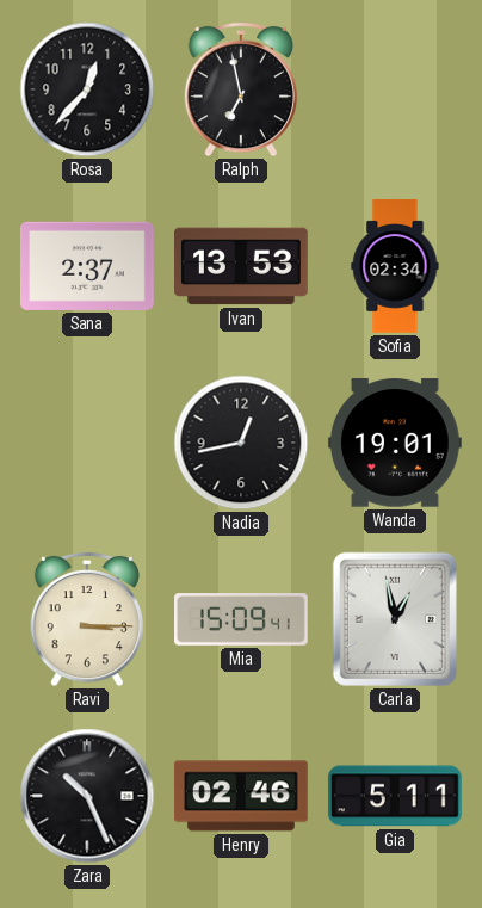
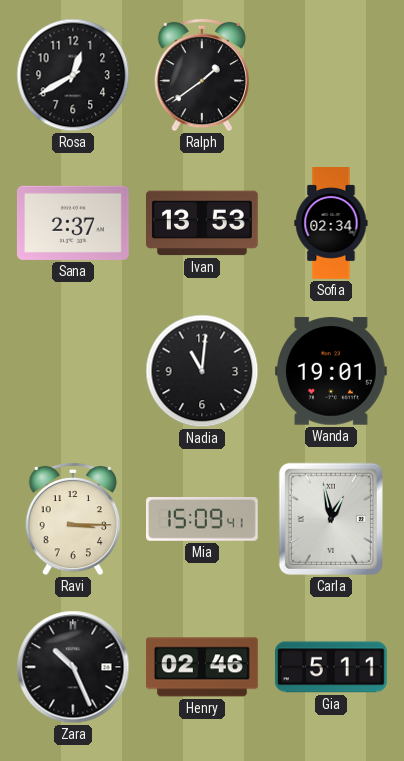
Rosa: 12:37 -> 12:40
Ralph: 6:58 -> 1:39
Nadia: 12:43 -> 11:01
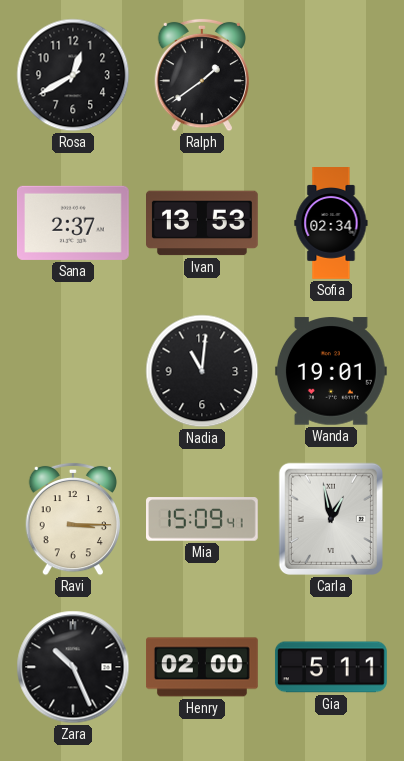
Henry: 02:46 -> 02:00
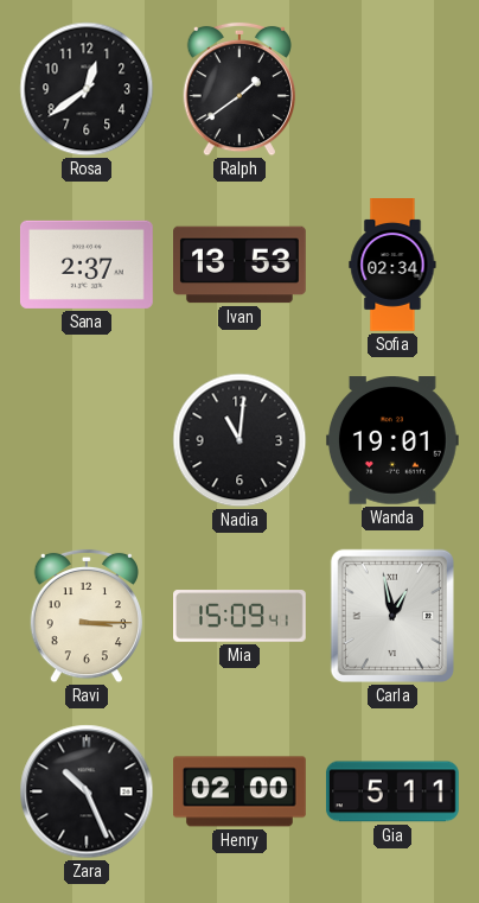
Rosa: 12:40 -> 12:39
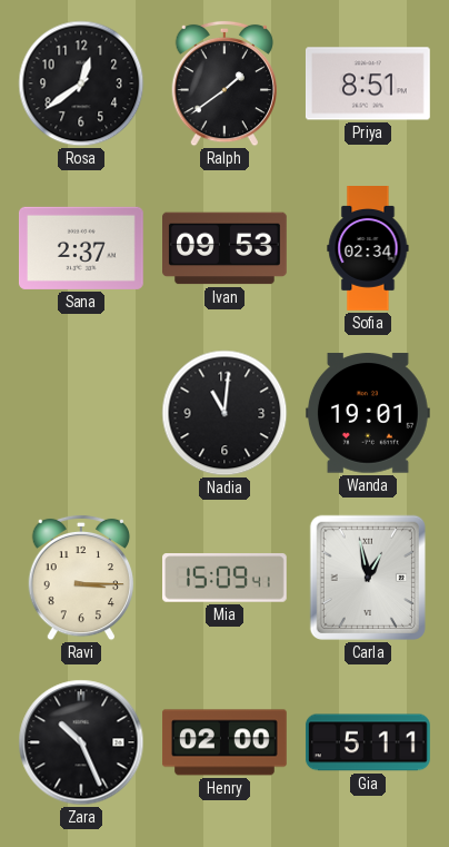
Priya: none -> 8:51
Ivan: 13:53 -> 09:53
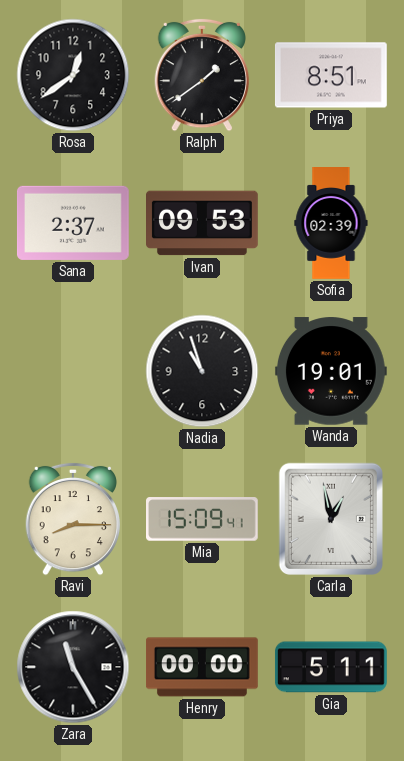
Sofia: 02:34 -> 02:39
Nadia: 11:01 -> 10:57
Ravi: 3:15 -> 8:15
Zara: 10:26 -> 11:25
Henry: 02:00 -> 00:00
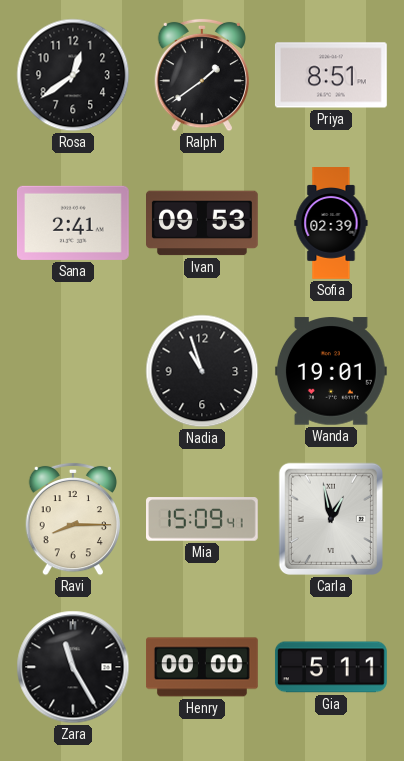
Sana: 2:37 -> 2:41
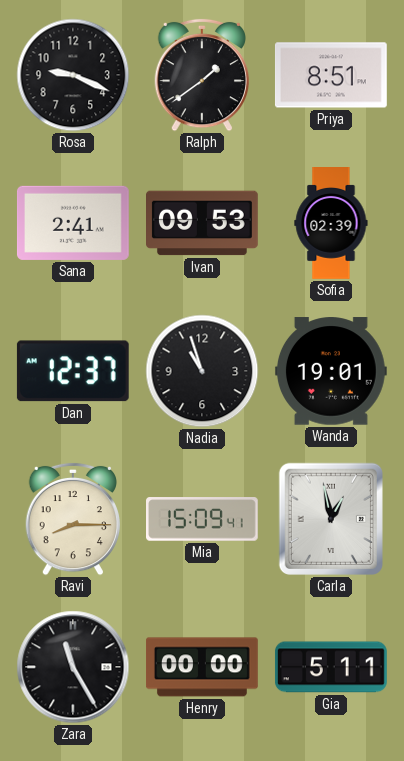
Rosa: 12:39 -> 9:19
Dan: none -> 12:37
